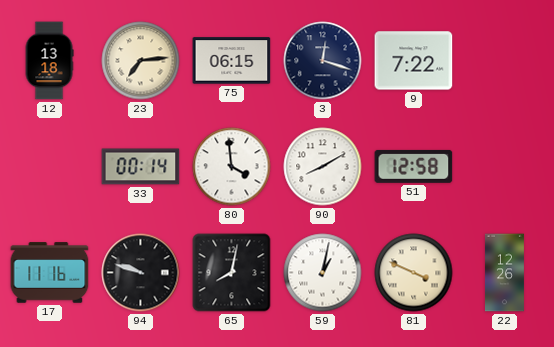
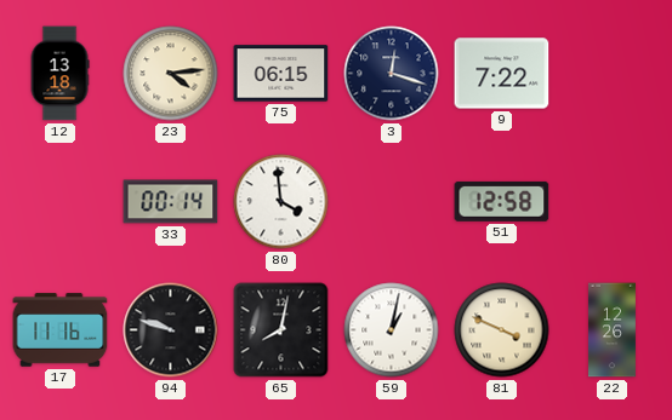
23: 7:14 -> 4:14
90: 8:10 -> none
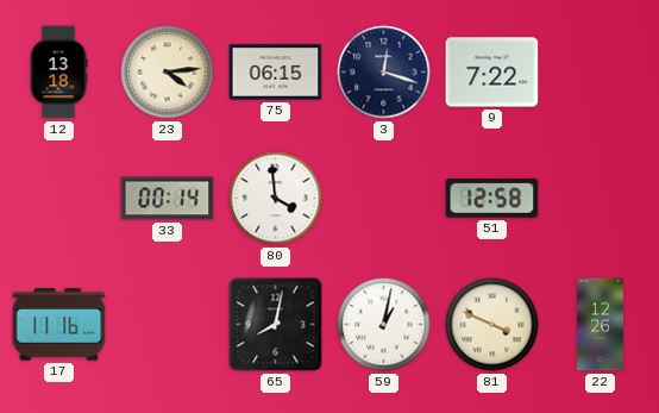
94: 9:48 -> none
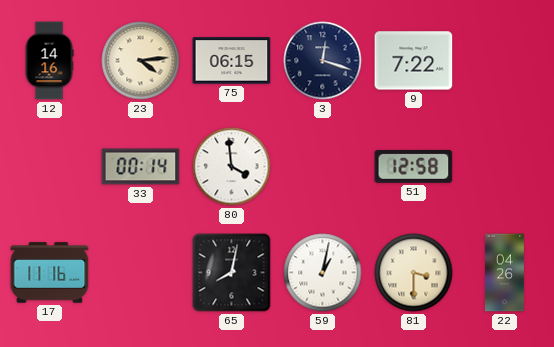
12: 13:18 -> 14:16
81: 3:49 -> 3:30
22: 12:26 -> 04:26
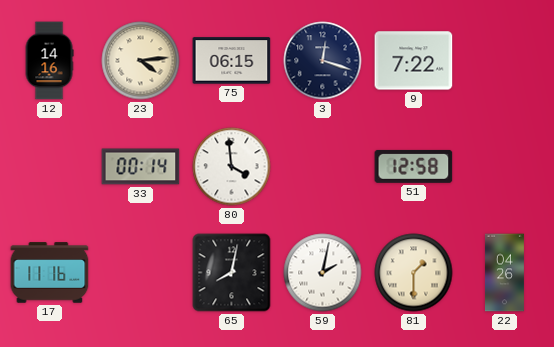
59: 1:02 -> 2:02
81: 3:30 -> 1:30
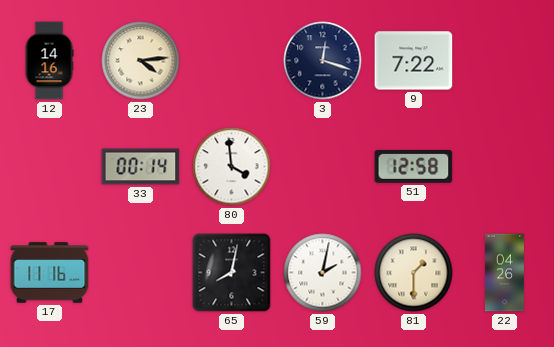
75: 06:15 -> none
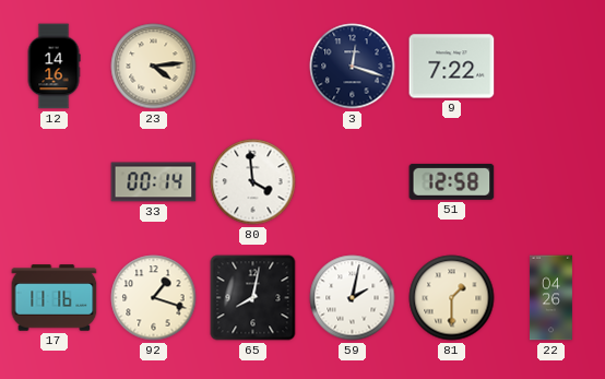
92: none -> 1:18
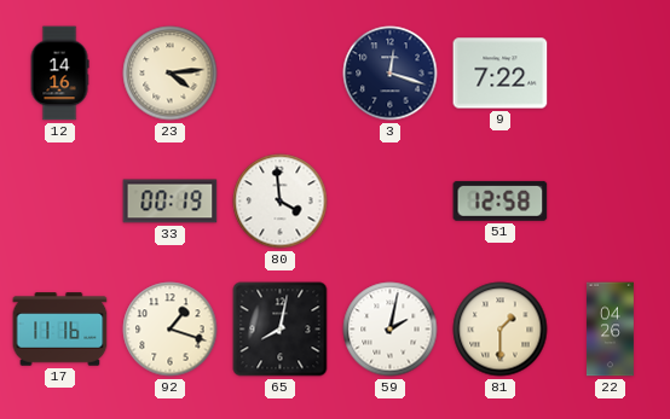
33: 00:14 -> 00:19
